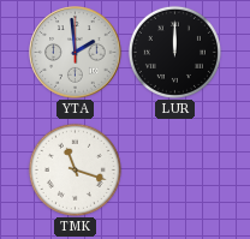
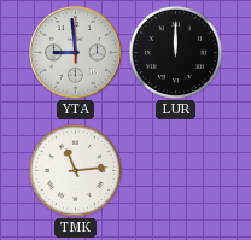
YTA: 1:59 -> 8:59
TMK: 11:18 -> 11:14
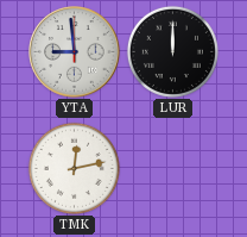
TMK: 11:14 -> 12:13
